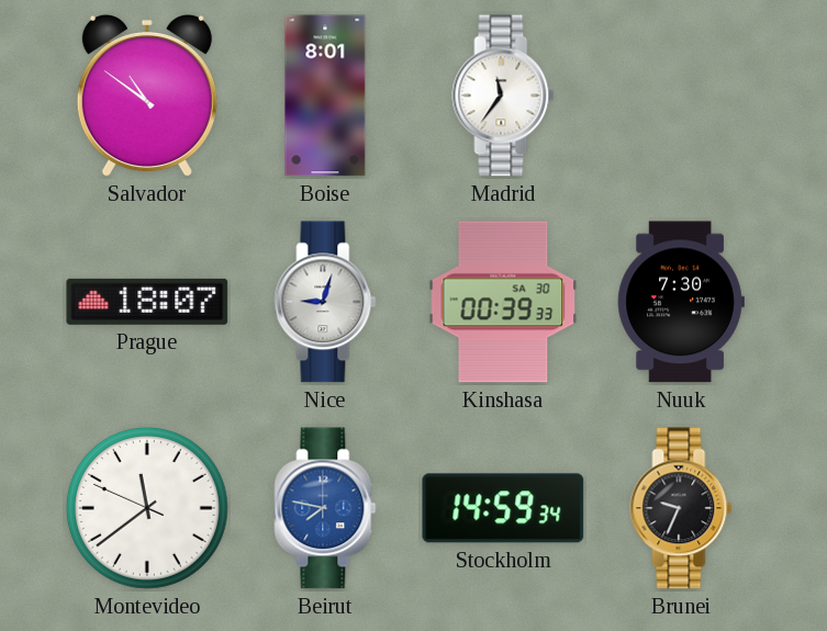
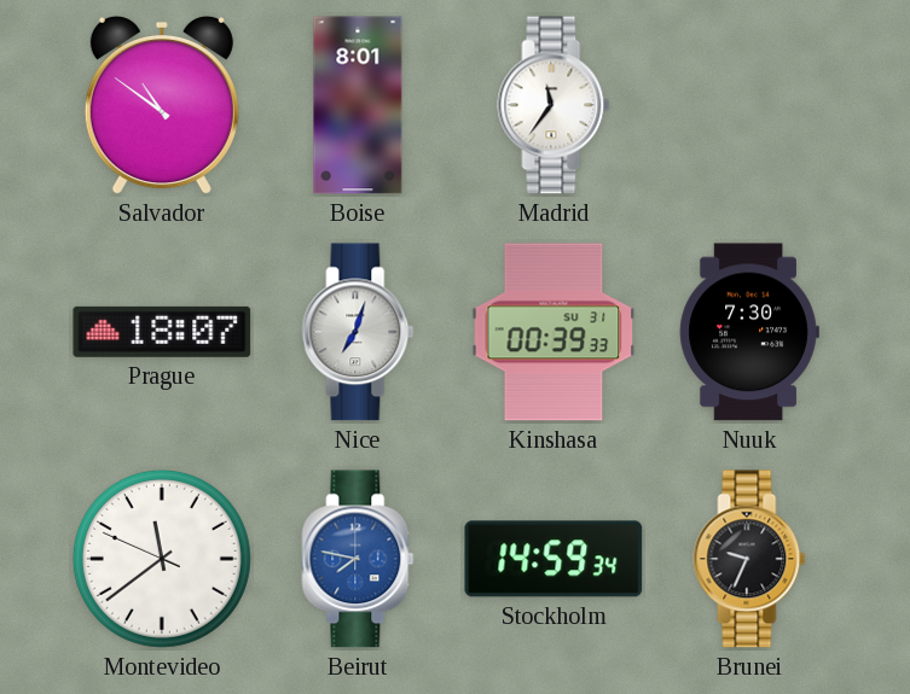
Nice: 9:03 -> 7:03
Kinshasa date: SA 30 -> SU 31
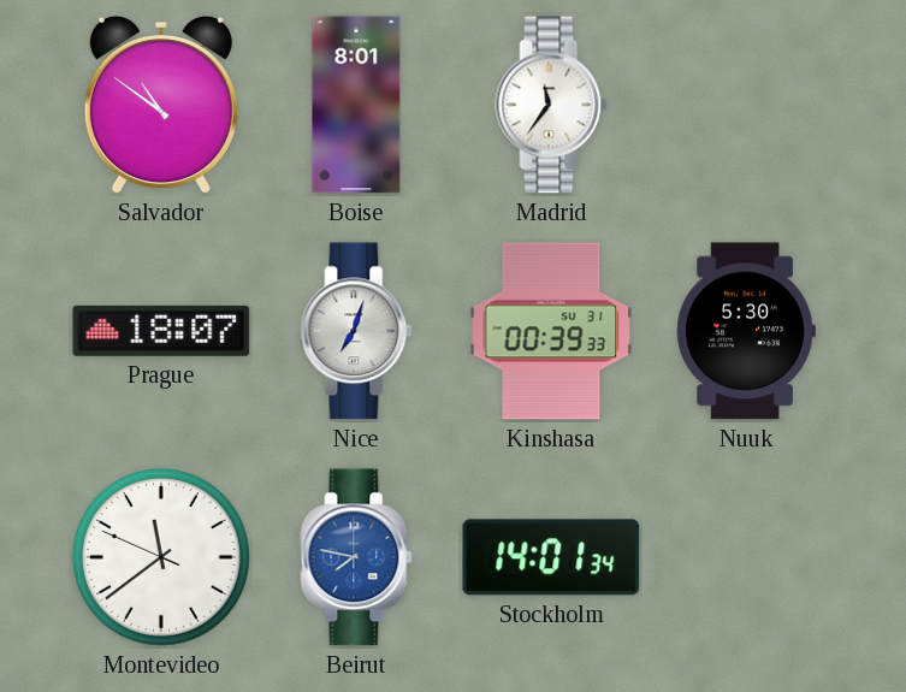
Nuuk: 7:30 -> 5:30
Stockholm: 14:59 -> 14:01
Brunei: 9:34 -> none
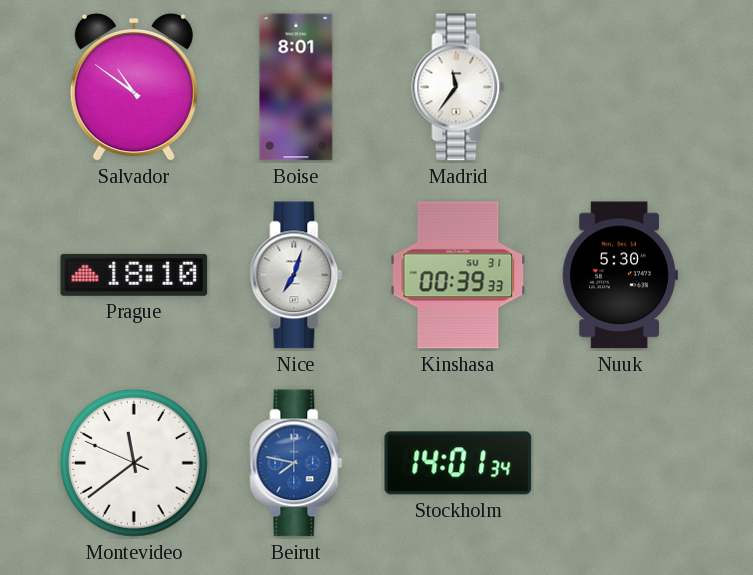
Prague: 18:07 -> 18:10
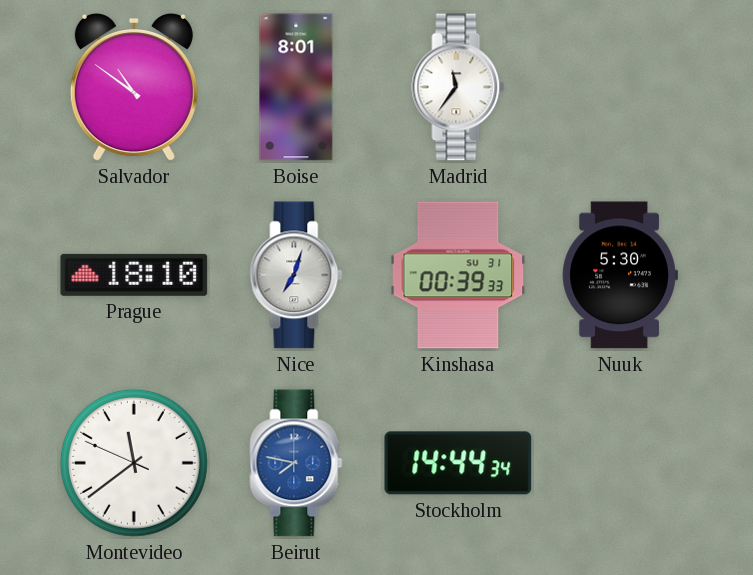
Stockholm: 14:01 -> 14:44
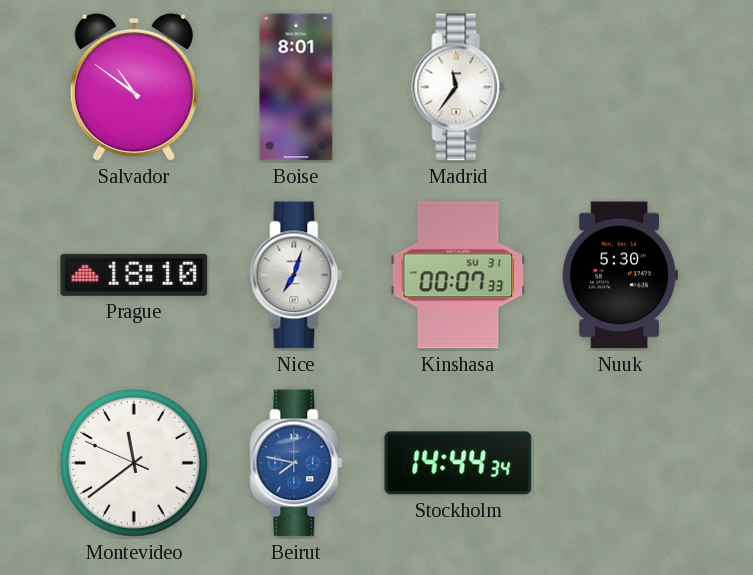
Kinshasa: 00:39 -> 00:07
